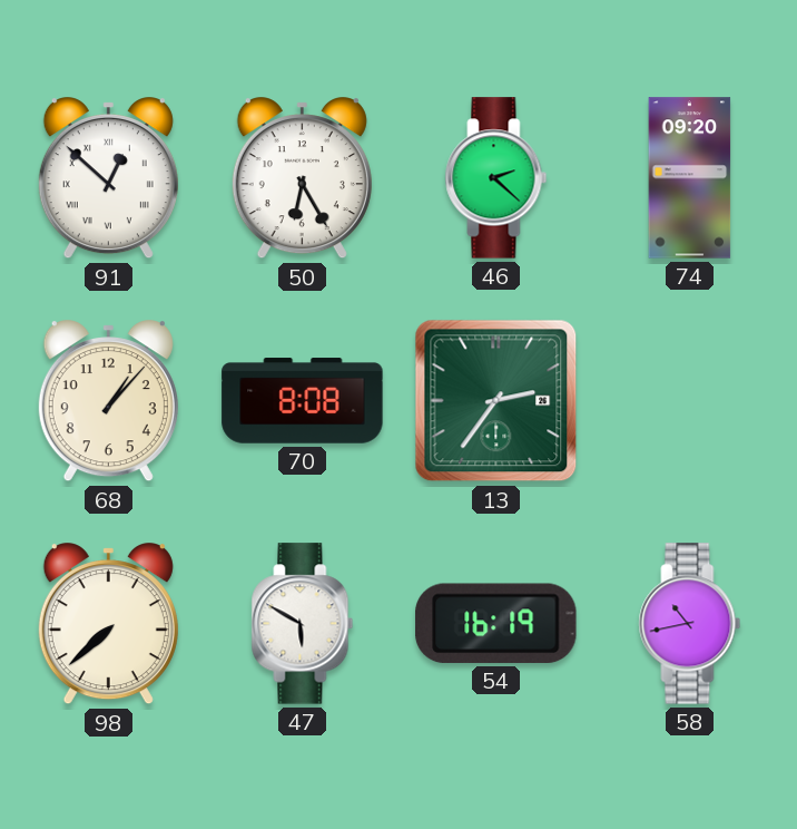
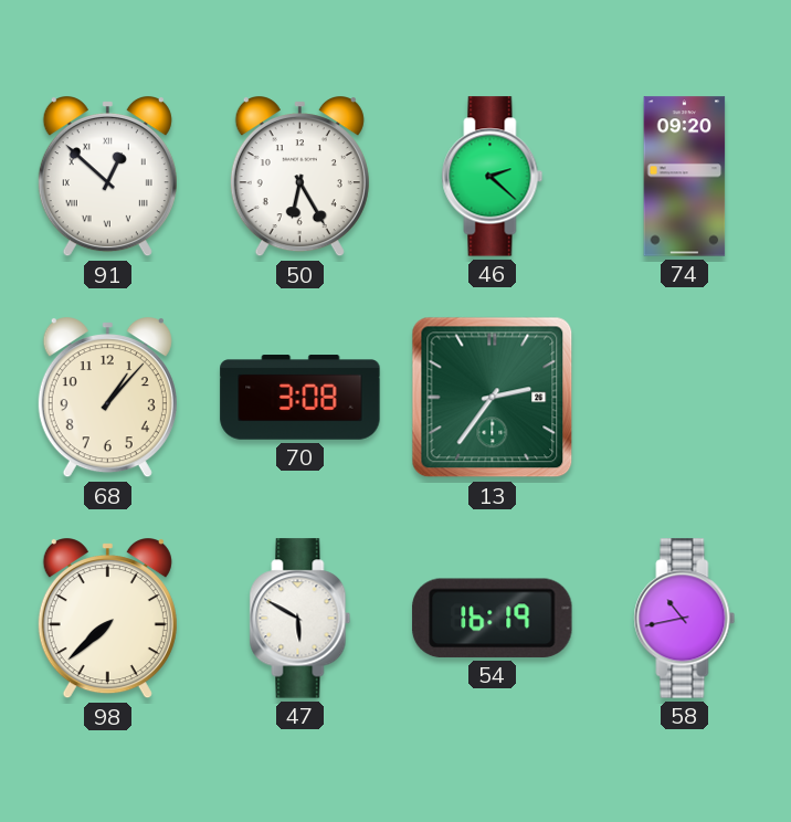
70: 8:08 -> 3:08
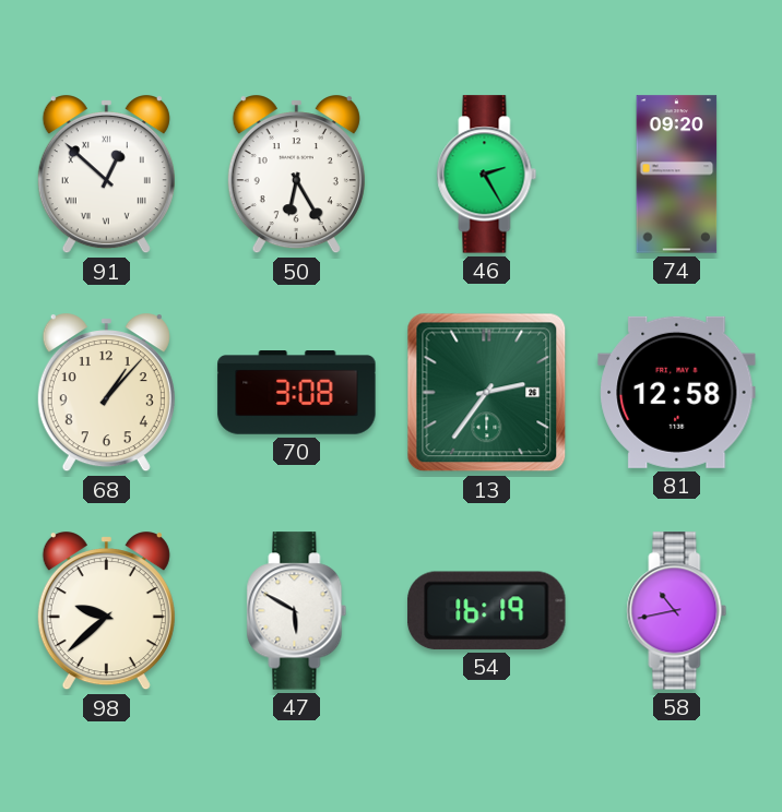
46: 2:22 -> 2:25
81: none -> 12:58
98: 7:38 -> 9:38
